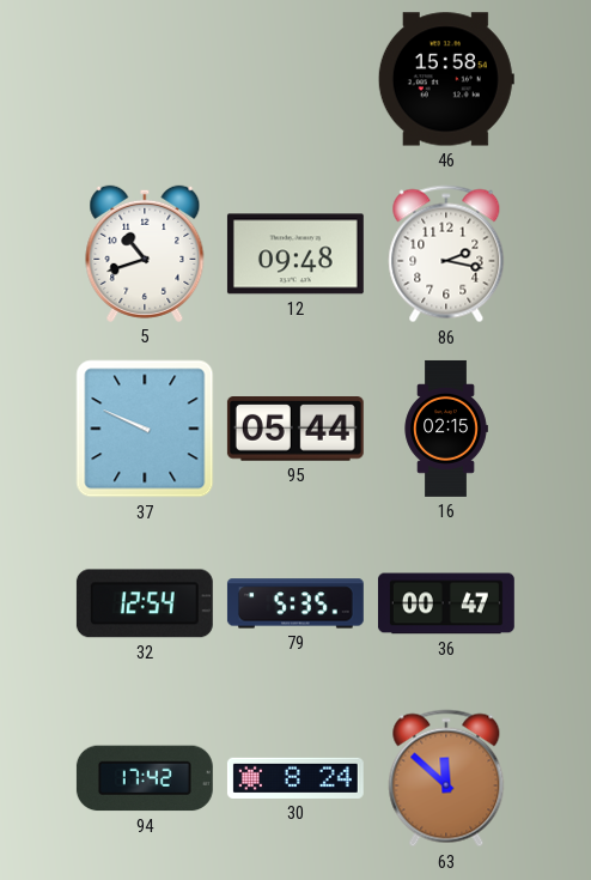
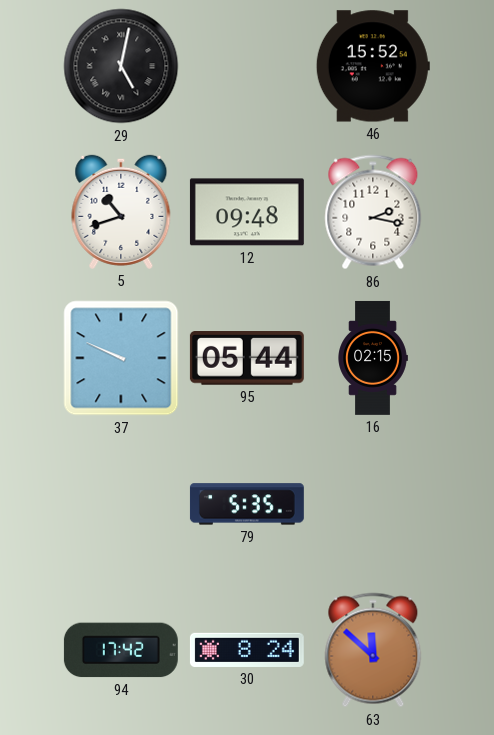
29: none -> 5:02
46: 15:58 -> 15:52
32: 12:54 -> none
36: 00:47 -> none
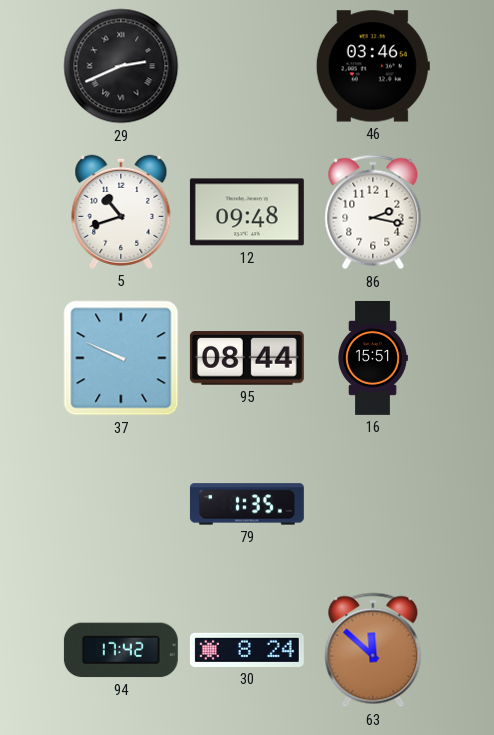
29: 5:02 -> 2:41
46: 15:52 -> 03:46
95: 05:44 -> 08:44
16: 02:15 -> 15:51
79: 5:35 -> 1:35
